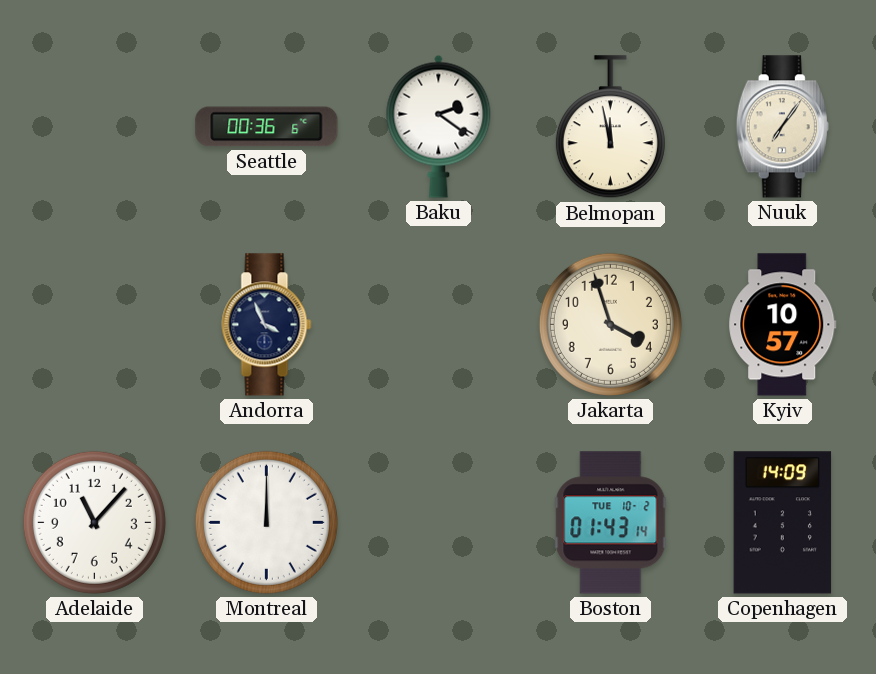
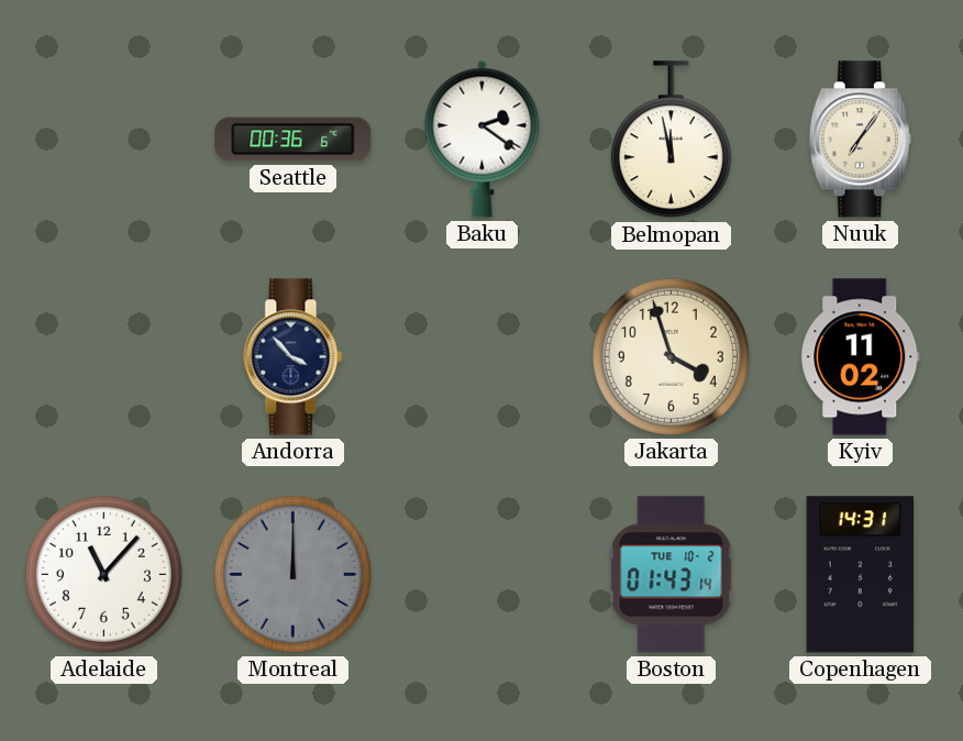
Andorra: 3:56 -> 3:53
Kyiv: 10:57 -> 11:02
Montreal dial: white -> grey
Copenhagen: 14:09 -> 14:31
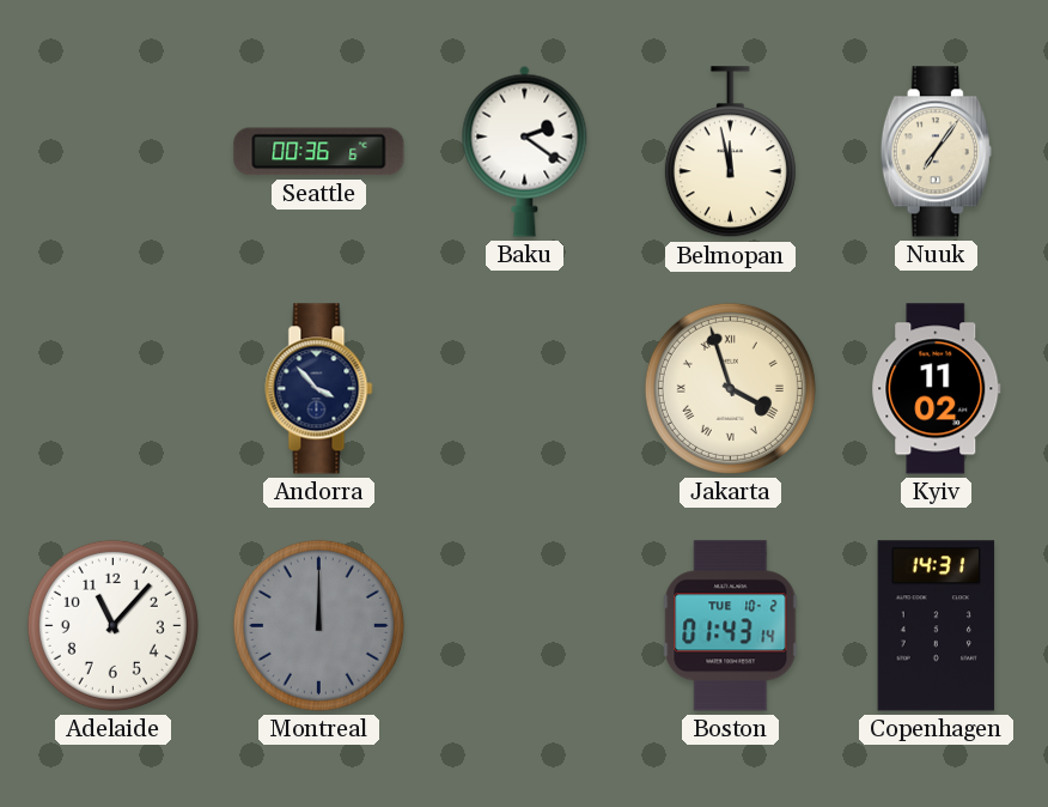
Jakarta numerals: Arabic -> Roman
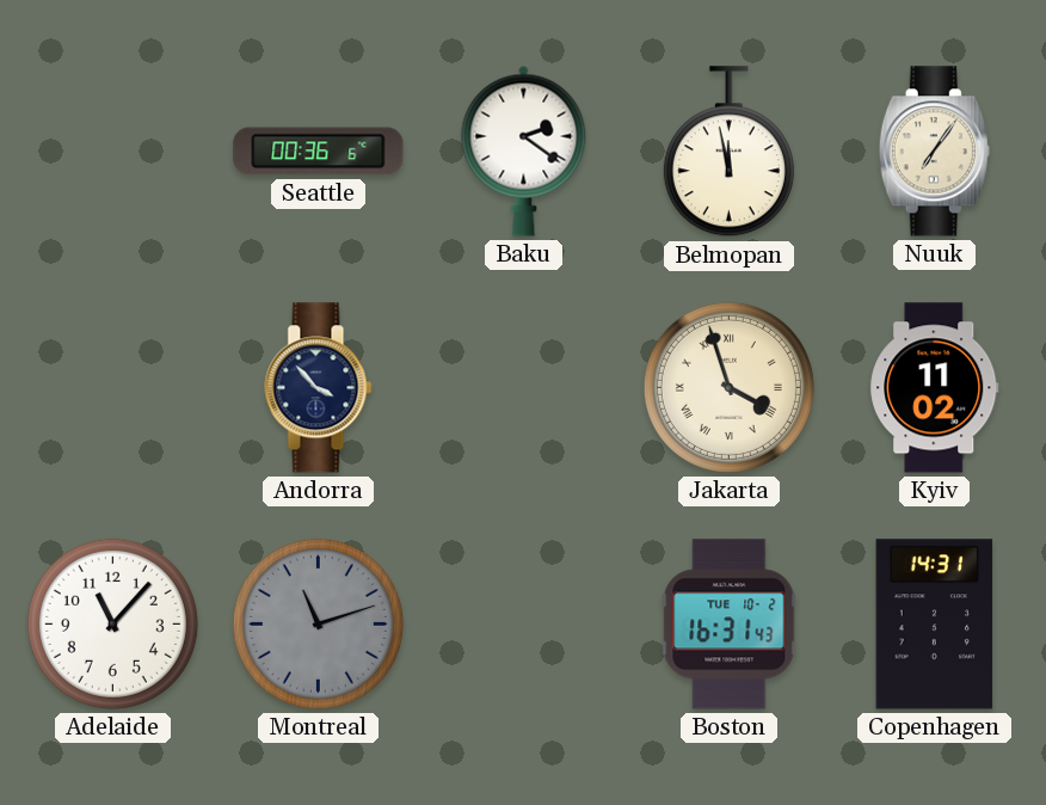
Montreal: 12:00 -> 11:12
Boston: 01:43 -> 16:31
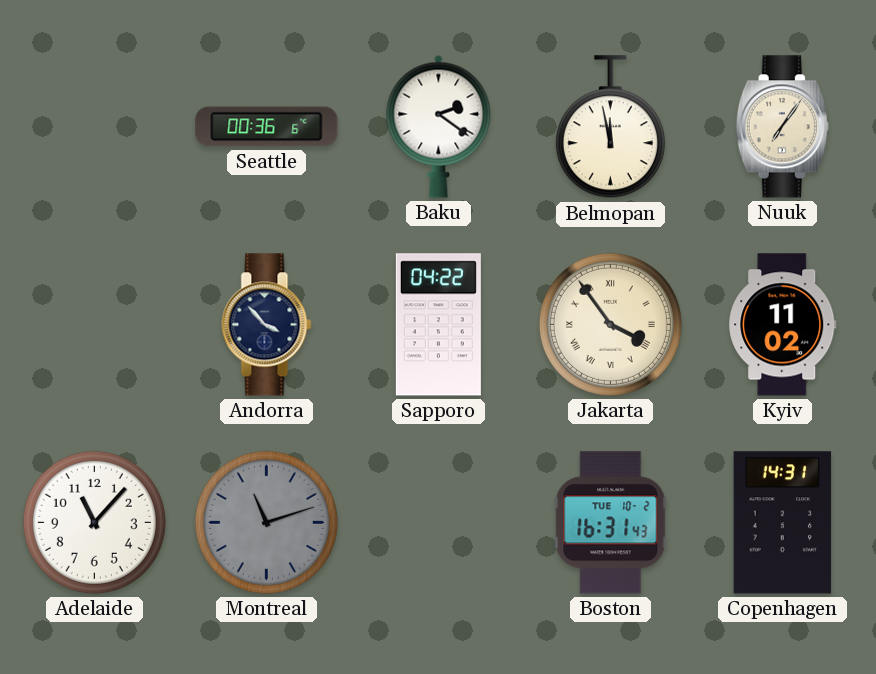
Sapporo: none -> 04:22
Jakarta: 3:57 -> 3:54
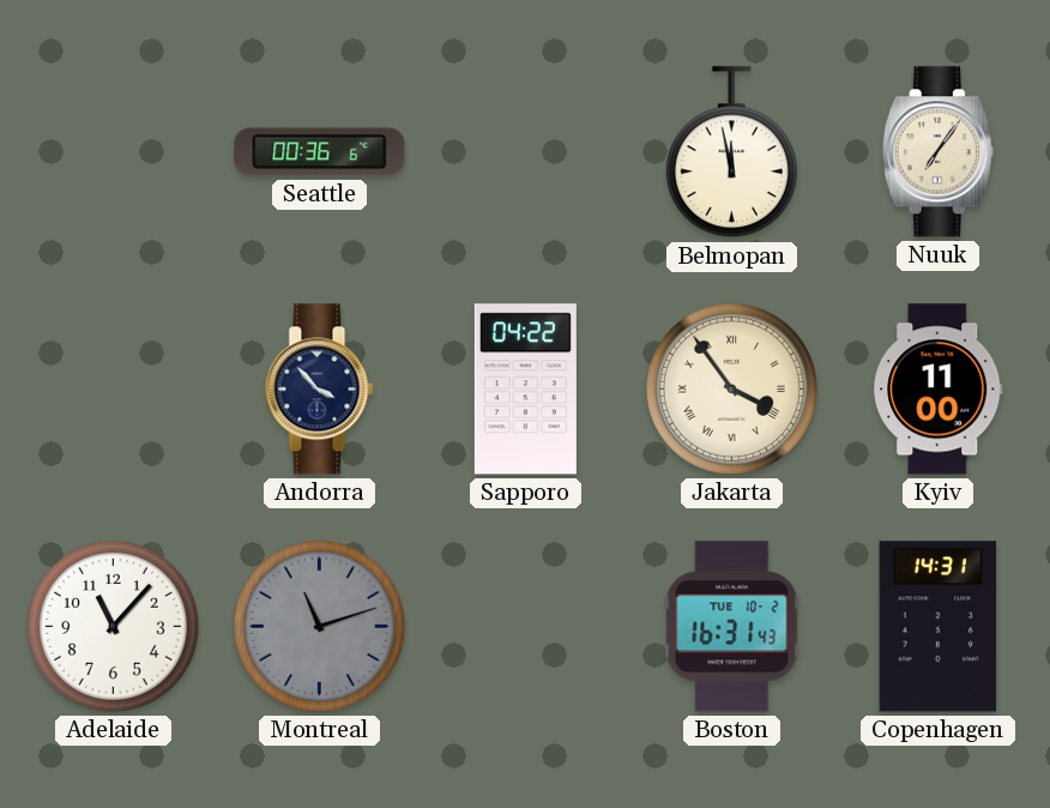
Baku: 2:21 -> none
Kyiv: 11:02 -> 11:00
